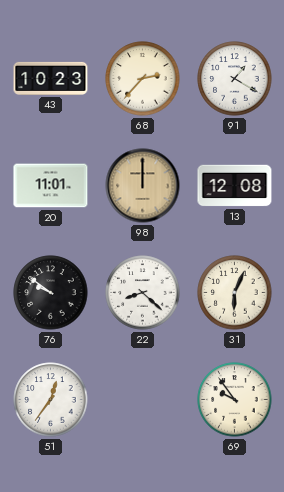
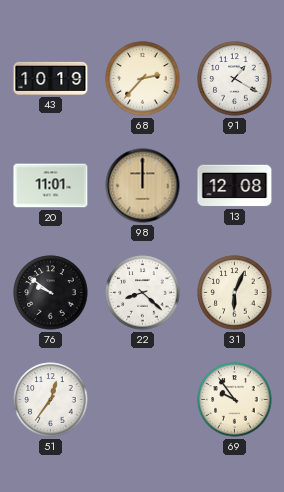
43: 10:23 -> 10:19
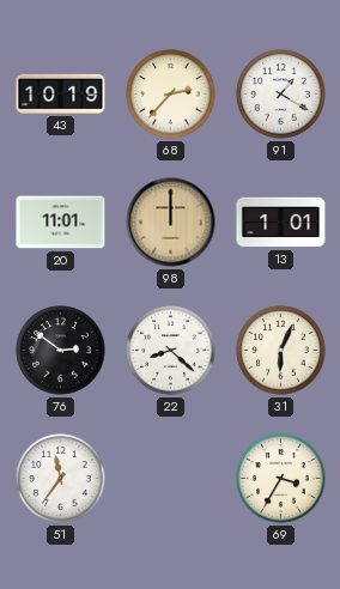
13: 12:08 -> 1:01
76: 9:51 -> 2:51
51: 12:36 -> 11:36
69: 9:54 -> 3:35
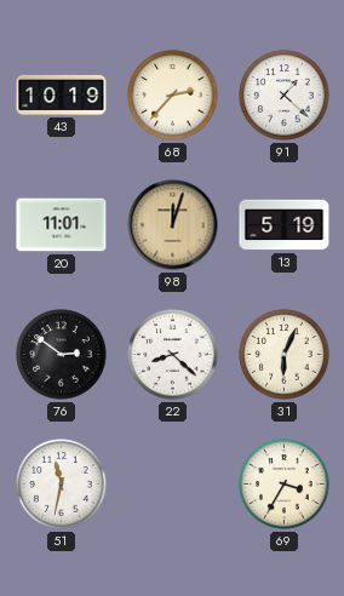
91: 1:20 -> 1:22
98: 12:00 -> 12:03
13: 1:01 -> 5:19
51: 11:36 -> 11:32
